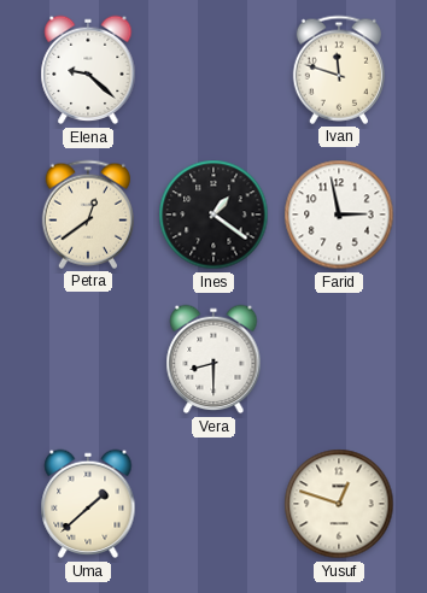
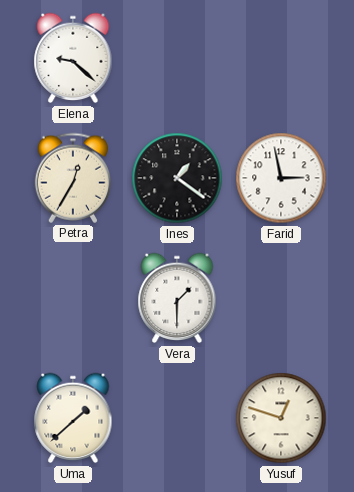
Ivan: 11:48 -> none
Petra: 12:39 -> 12:35
Vera: 8:30 -> 1:30
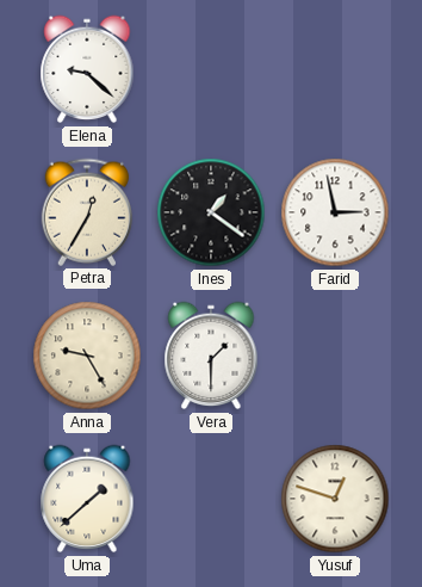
Anna: none -> 9:25
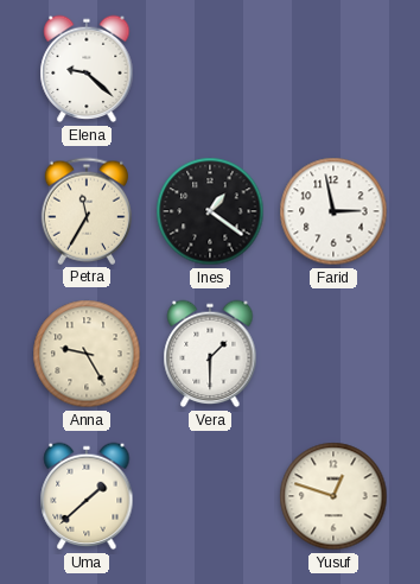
Petra: 12:35 -> 11:35
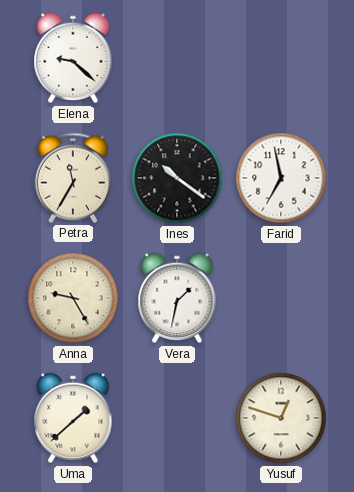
Ines: 1:21 -> 10:21
Farid: 2:58 -> 6:58
Vera: 1:30 -> 1:32
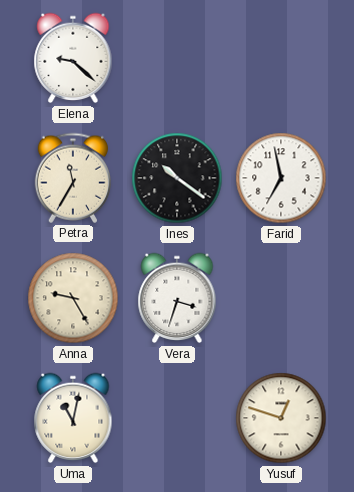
Vera: 1:32 -> 3:33
Uma: 1:38 -> 11:02
